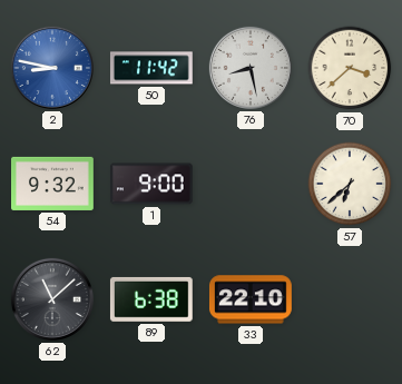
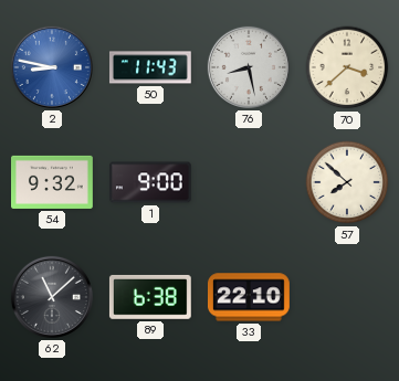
50: 11:42 -> 11:43
57: 6:38 -> 7:52
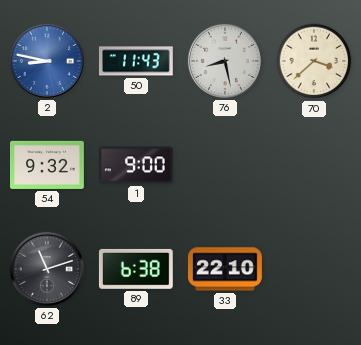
57: 7:52 -> none
62: 11:08 -> 11:12
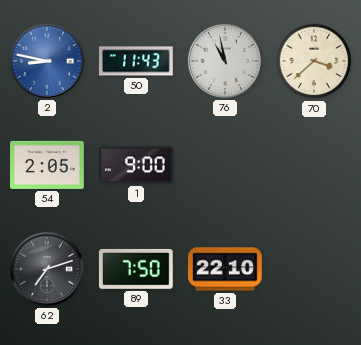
76: 8:28 -> 10:58
54: 9:32 -> 2:05
62: 11:12 -> 7:12
89: 6:38 -> 7:50
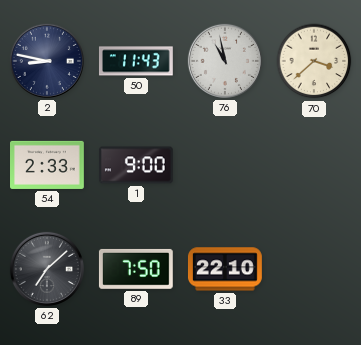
2 dial: blue -> navy
54: 2:05 -> 2:33
62: 7:12 -> 7:08
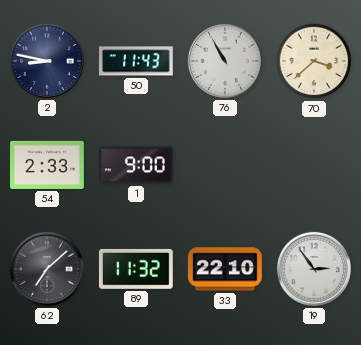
76: 10:58 -> 10:55
89: 7:50 -> 11:32
19: none -> 2:54
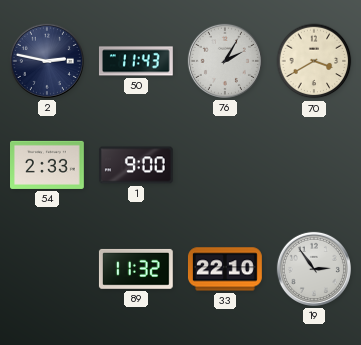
2: 8:47 -> 2:47
76: 10:55 -> 2:05
70: 3:38 -> 3:40
62: 7:08 -> none
